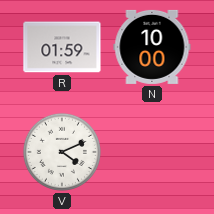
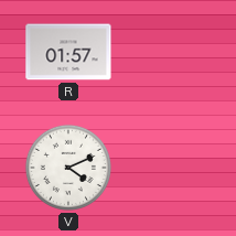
R: 01:59 -> 01:57
N: 10:00 -> none
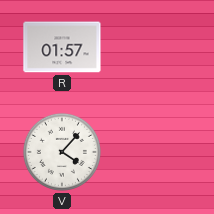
V: 4:11 -> 4:07
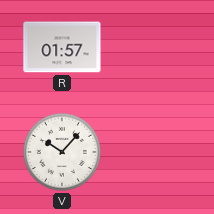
V: 4:07 -> 10:07
